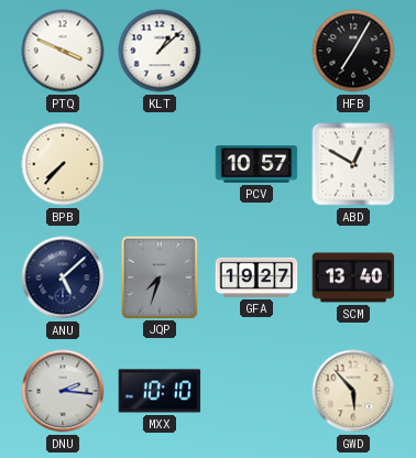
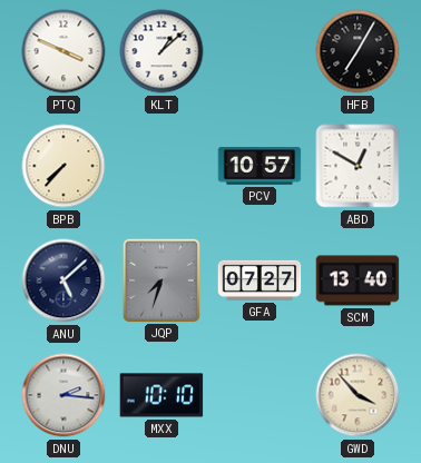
GFA: 19:27 -> 07:27
GWD: 5:53 -> 3:53
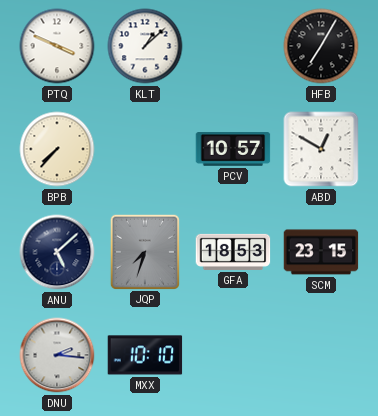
GFA: 07:27 -> 18:53
SCM: 13:40 -> 23:15
GWD: 3:53 -> none
